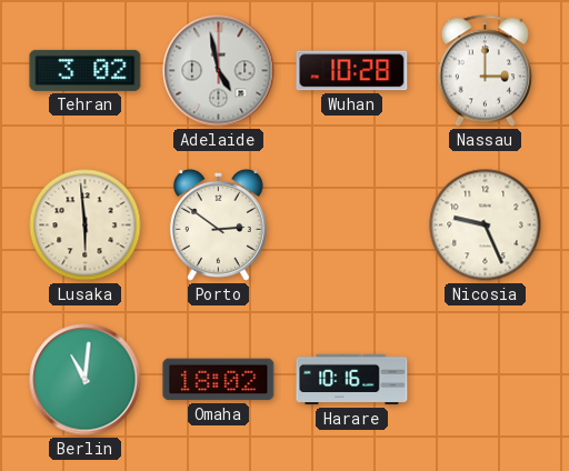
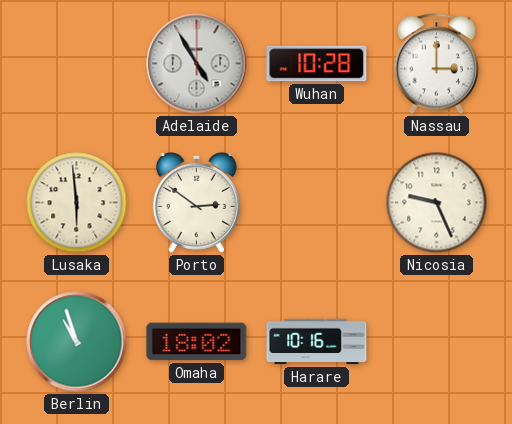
Tehran: 3:02 -> none
Adelaide: 4:58 -> 4:55
Berlin: 11:01 -> 10:57
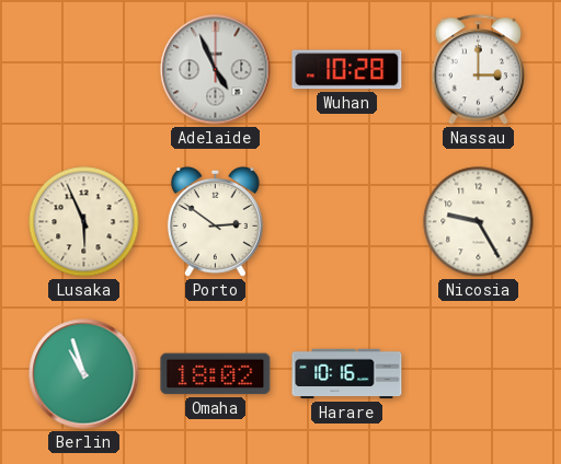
Adelaide: 4:55 -> 4:56
Lusaka: 5:59 -> 5:56
Nicosia: 9:26 -> 9:25
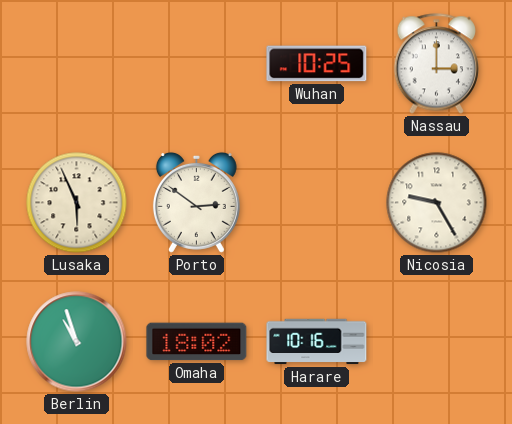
Adelaide: 4:56 -> none
Wuhan: 10:28 -> 10:25
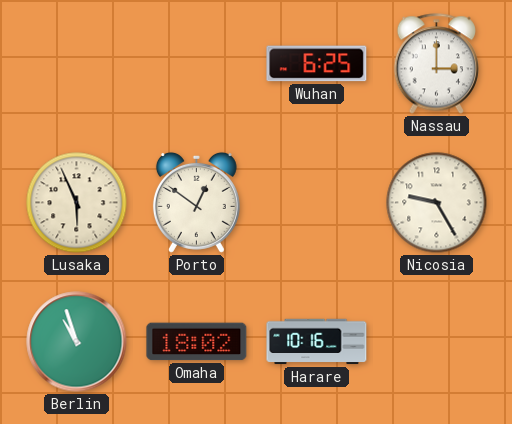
Wuhan: 10:25 -> 6:25
Porto: 2:51 -> 12:51
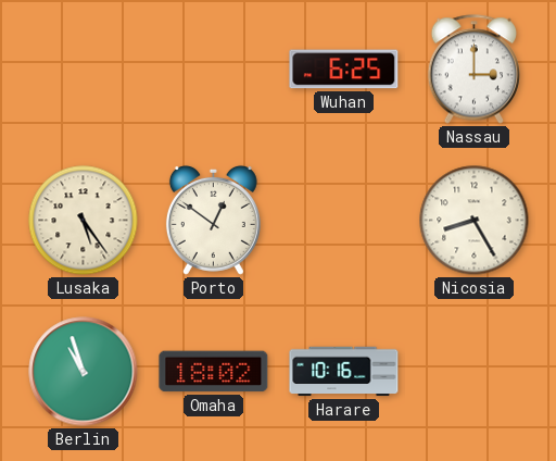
Lusaka: 5:56 -> 5:24
Nicosia: 9:25 -> 8:25
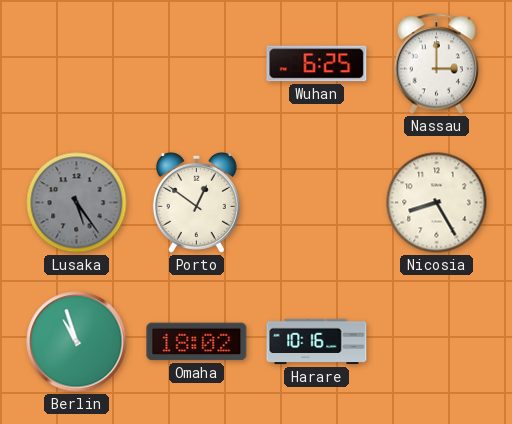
Lusaka dial: cream -> grey
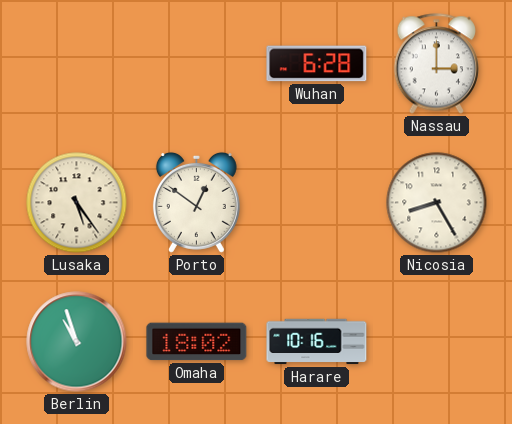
Wuhan: 6:25 -> 6:28
Lusaka dial: grey -> cream
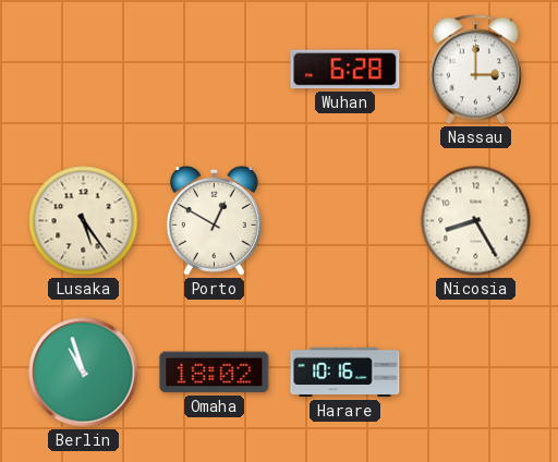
Porto: 12:51 -> 12:50
